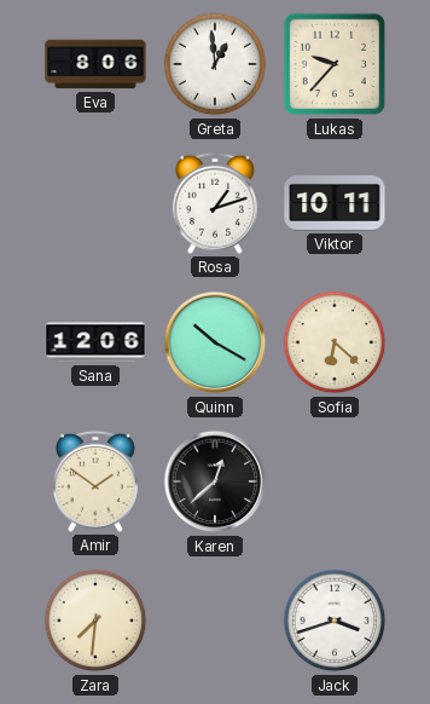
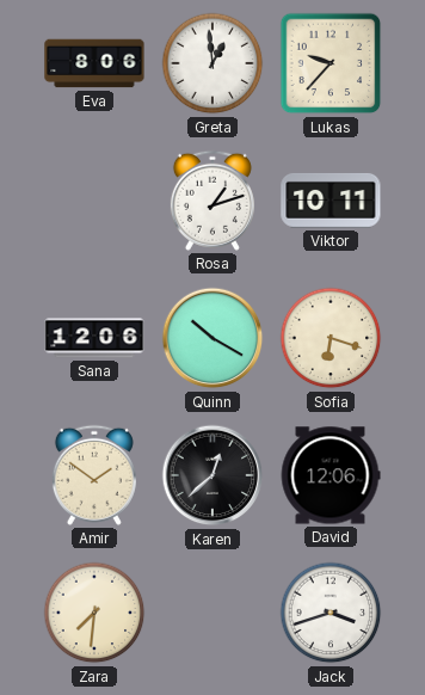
Sofia: 6:22 -> 6:18
David: none -> 12:06
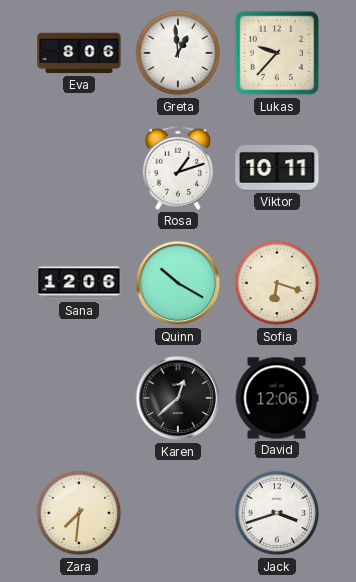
Amir: 1:51 -> none
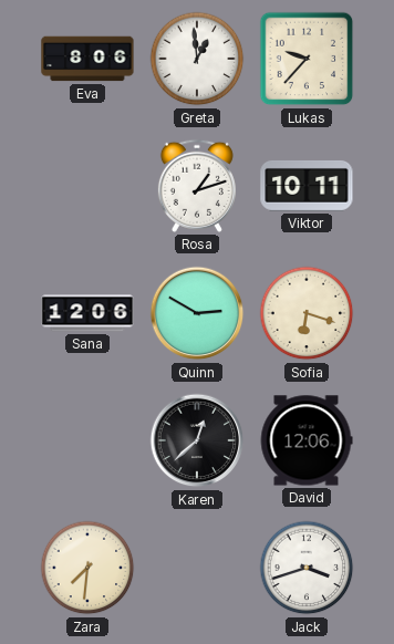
Quinn: 10:20 -> 2:50
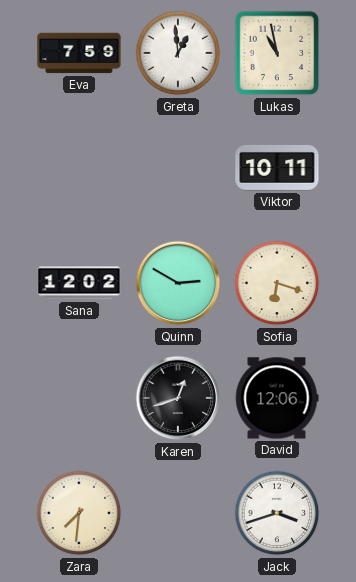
Eva: 8:06 -> 7:59
Lukas: 9:37 -> 10:58
Rosa: 1:12 -> none
Sana: 12:06 -> 12:02
Karen: 12:38 -> 12:42
